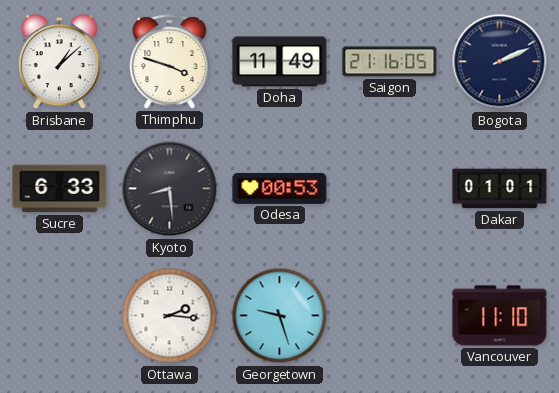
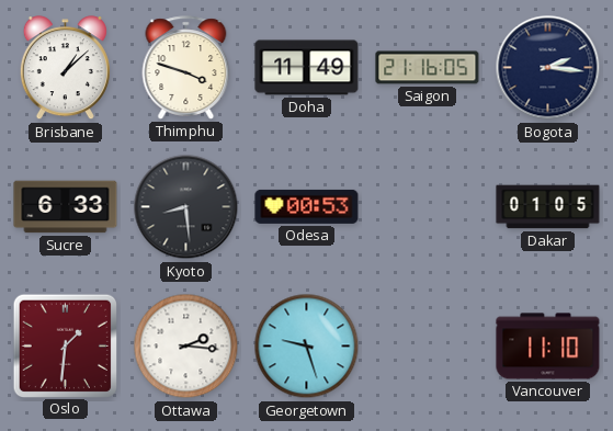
Bogota: 2:11 -> 2:16
Dakar: 01:01 -> 01:05
Oslo: none -> 1:31
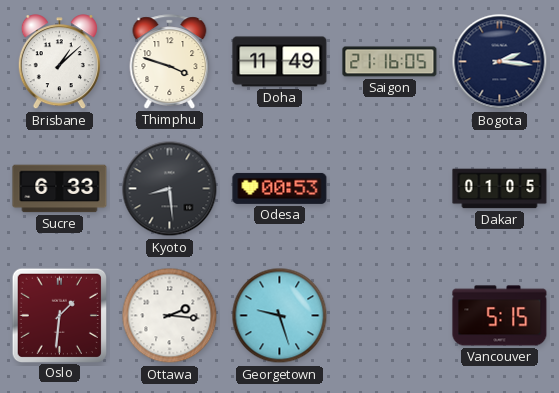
Vancouver: 11:10 -> 5:15
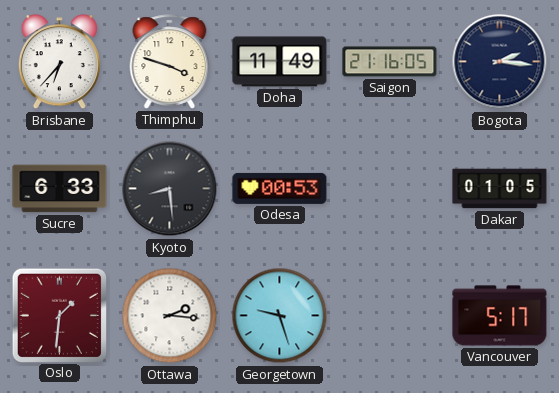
Brisbane: 1:08 -> 6:37
Vancouver: 5:15 -> 5:17
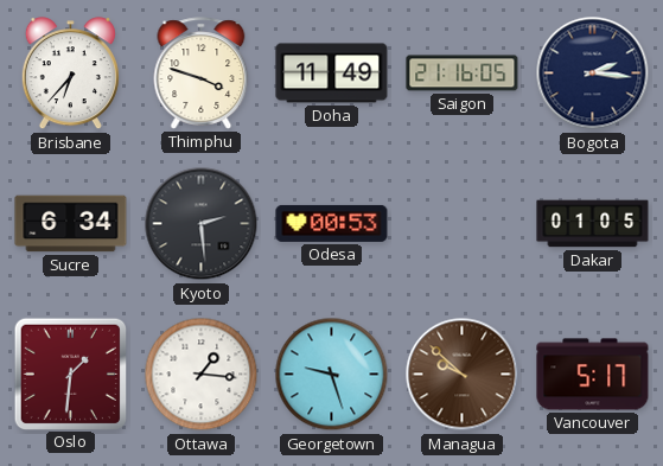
Sucre: 6:33 -> 6:34
Kyoto: 8:29 -> 2:29
Ottawa: 2:16 -> 1:16
Managua: none -> 9:52
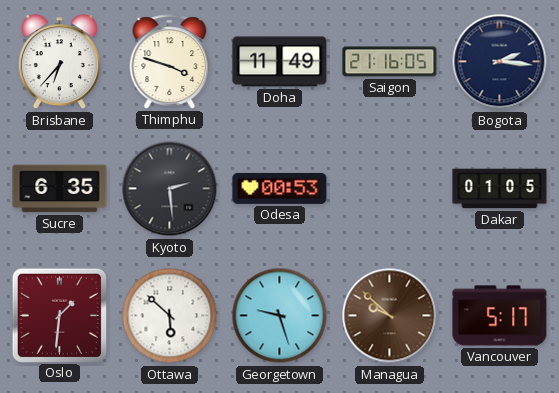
Sucre: 6:34 -> 6:35
Ottawa: 1:16 -> 5:52
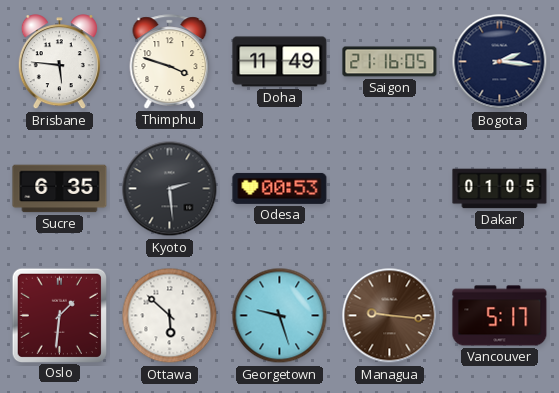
Brisbane: 6:37 -> 5:46
Managua: 9:52 -> 9:16
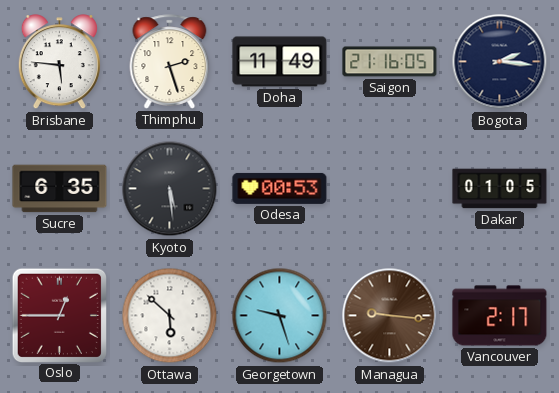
Thimphu: 3:48 -> 2:27
Kyoto: 2:29 -> 5:29
Oslo: 1:31 -> 12:45
Vancouver: 5:17 -> 2:17
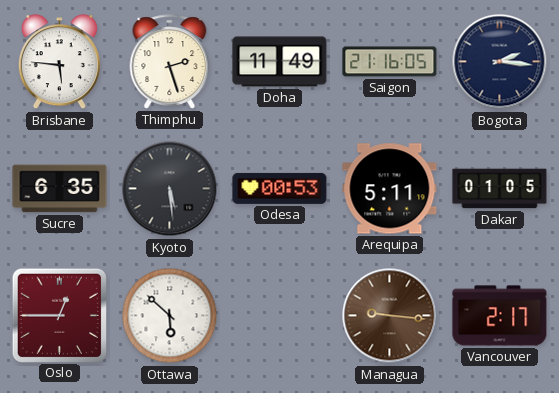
Arequipa: none -> 5:11
Georgetown: 9:27 -> none
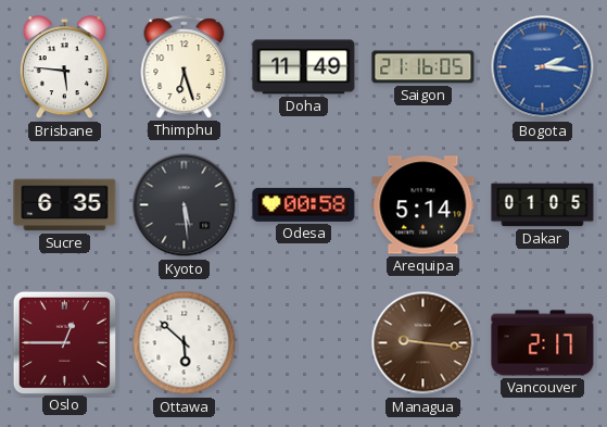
Thimphu: 2:27 -> 6:27
Bogota dial: navy -> blue
Odesa: 00:53 -> 00:58
Arequipa: 5:11 -> 5:14
